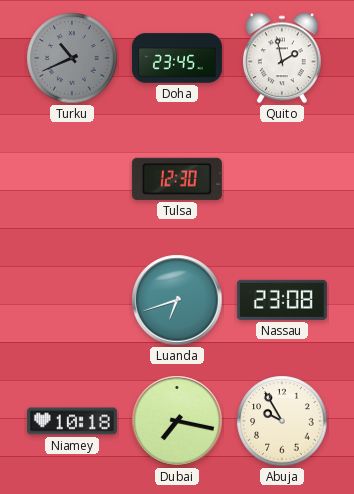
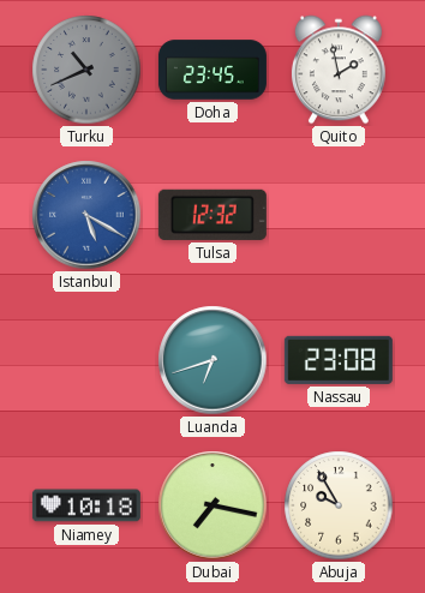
Istanbul: none -> 5:20
Tulsa: 12:30 -> 12:32
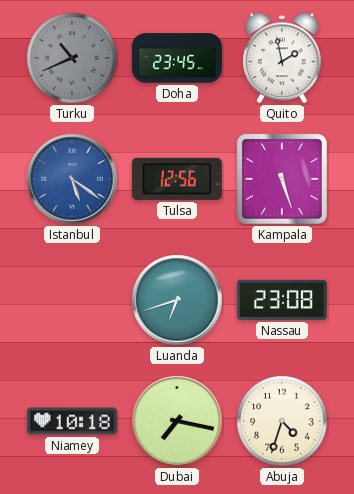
Istanbul: 5:20 -> 5:21
Tulsa: 12:32 -> 12:56
Kampala: none -> 5:27
Abuja: 9:55 -> 4:33
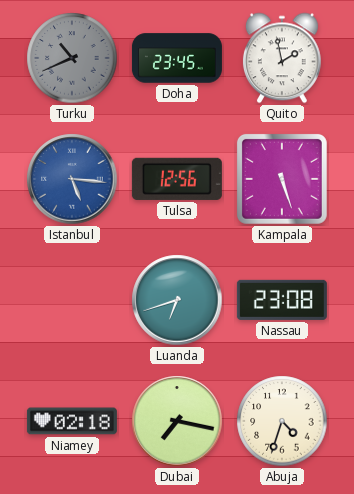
Istanbul: 5:21 -> 5:16
Niamey: 10:18 -> 02:18
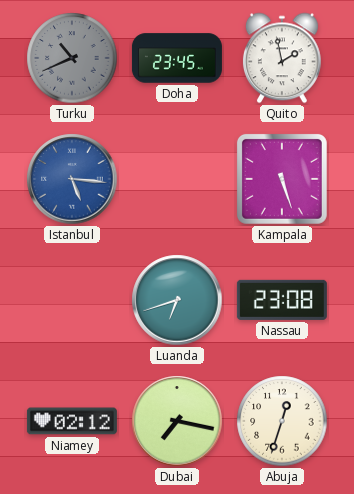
Tulsa: 12:56 -> none
Niamey: 02:18 -> 02:12
Abuja: 4:33 -> 12:33
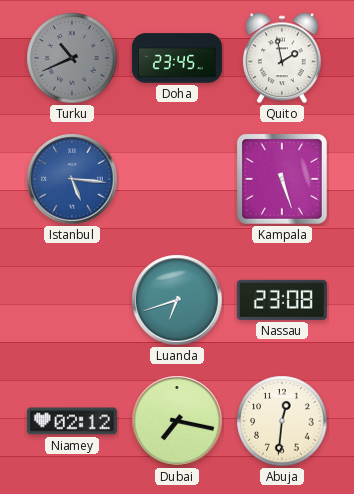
Abuja: 12:33 -> 12:31
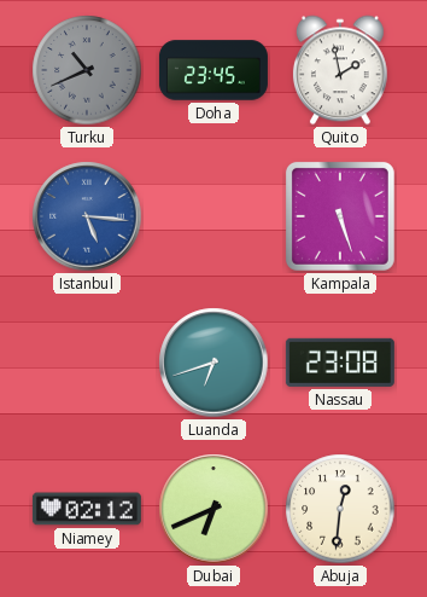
Dubai: 7:17 -> 6:41
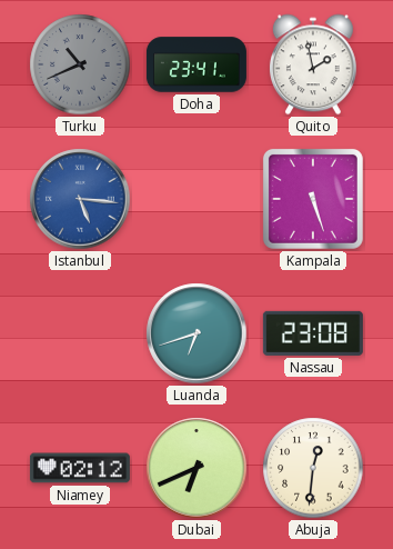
Doha: 23:45 -> 23:41
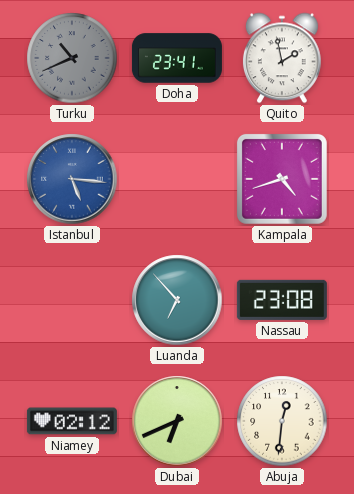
Kampala: 5:27 -> 4:42
Luanda: 6:42 -> 6:53
